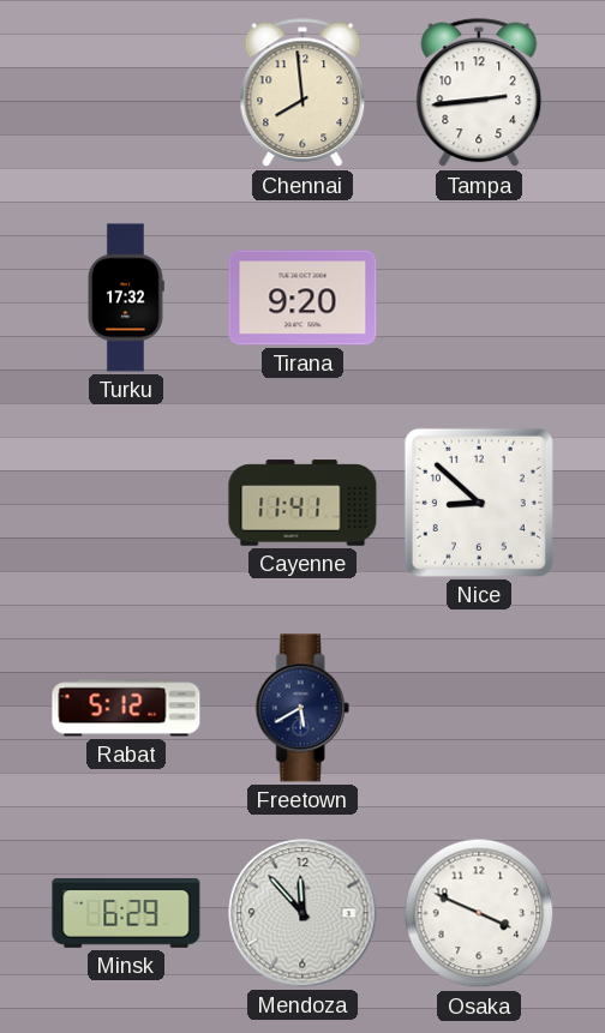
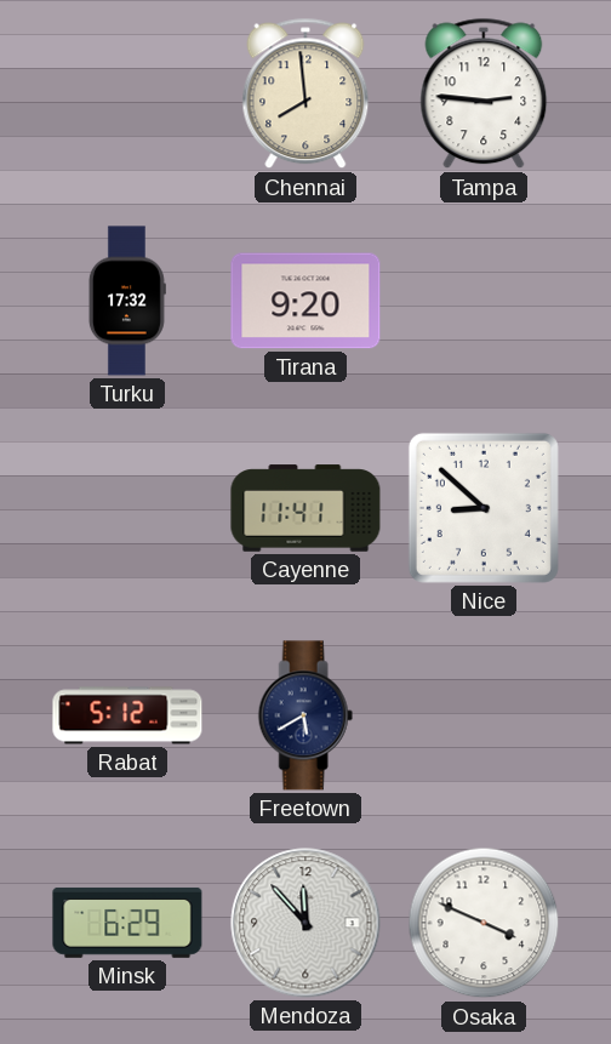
Tampa: 2:44 -> 2:46
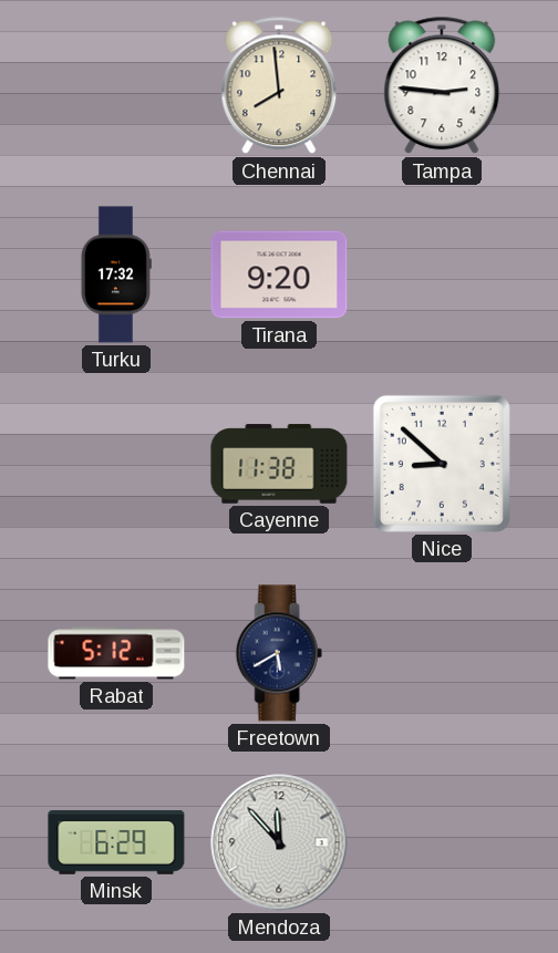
Cayenne: 11:41 -> 11:38
Osaka: 3:49 -> none
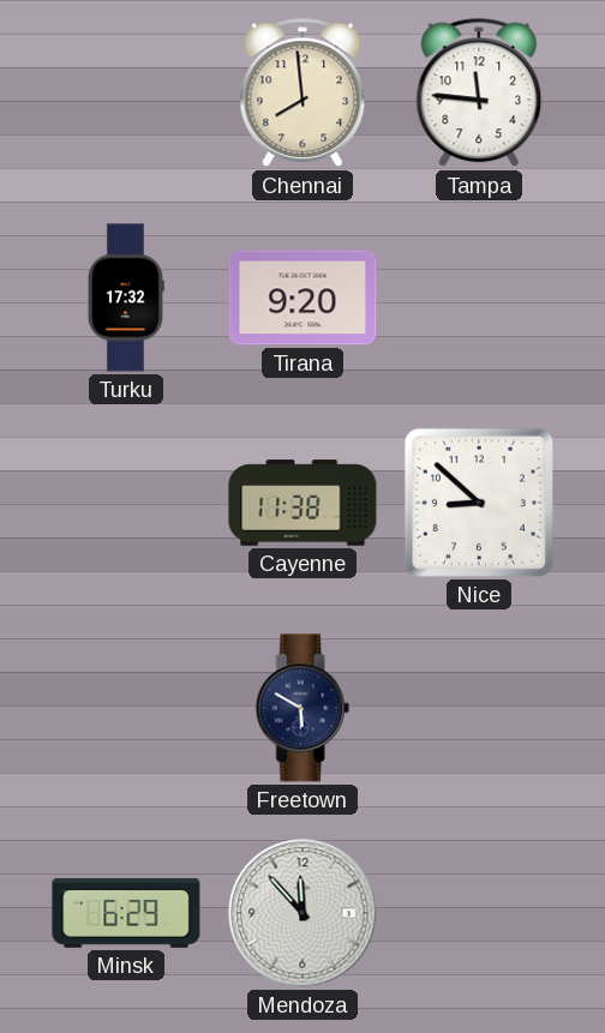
Tampa: 2:46 -> 11:46
Rabat: 5:12 -> none
Freetown: 5:40 -> 5:50
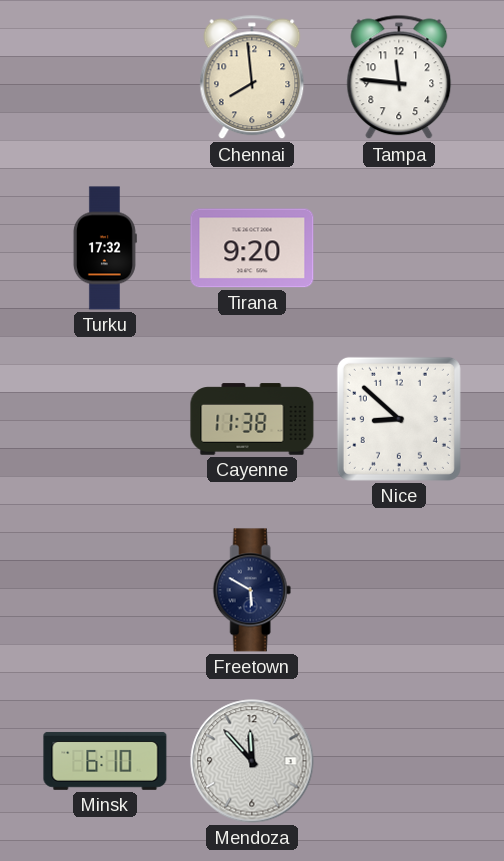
Minsk: 6:29 -> 6:10
